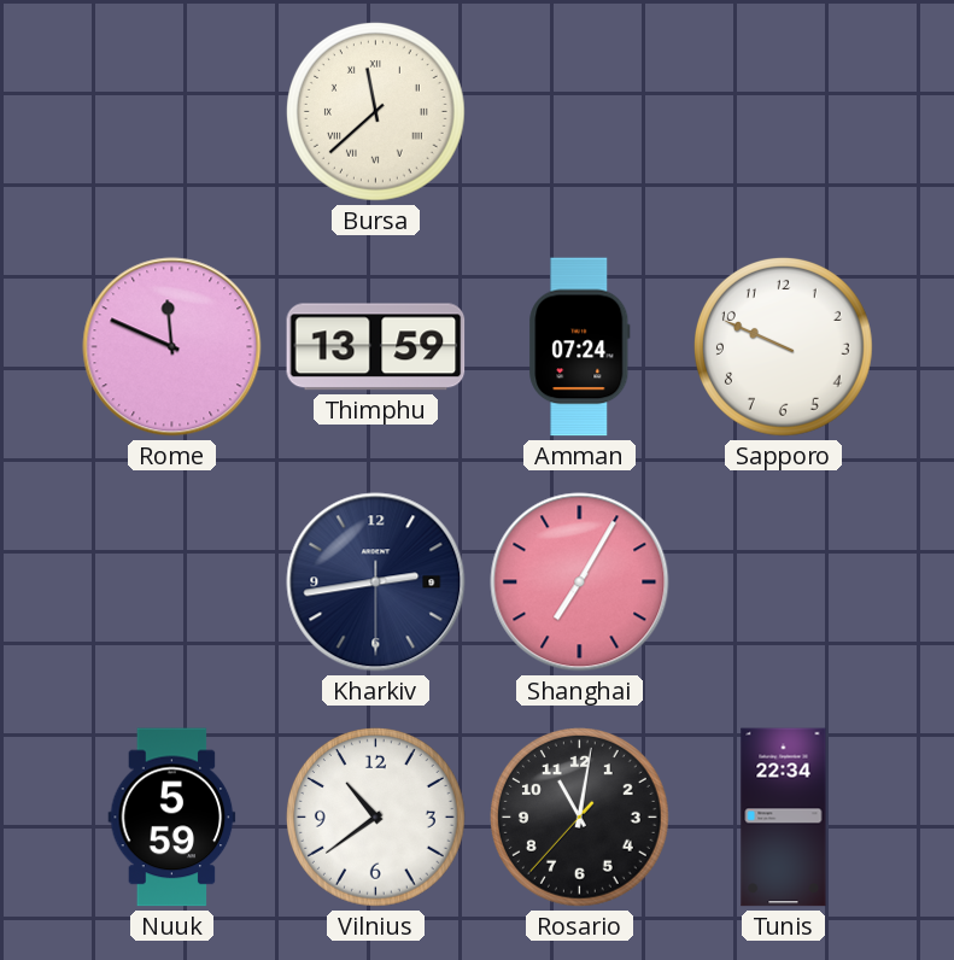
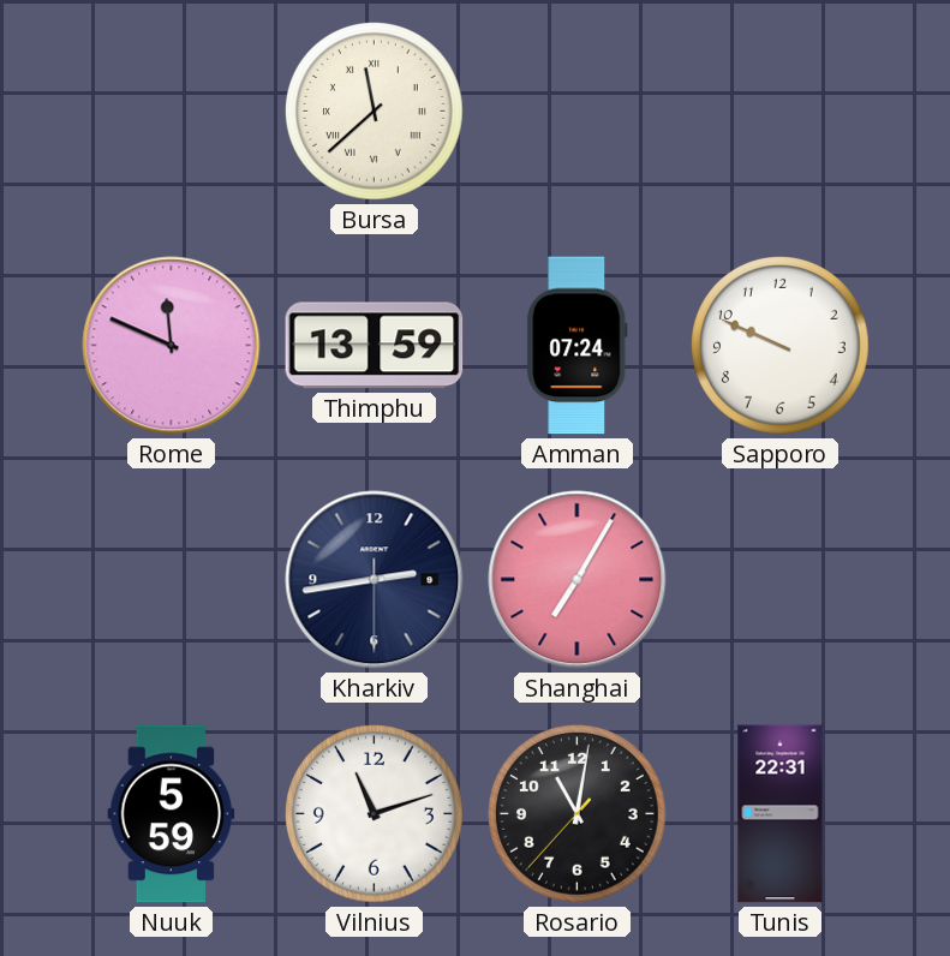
Vilnius: 10:39 -> 11:12
Tunis: 22:34 -> 22:31
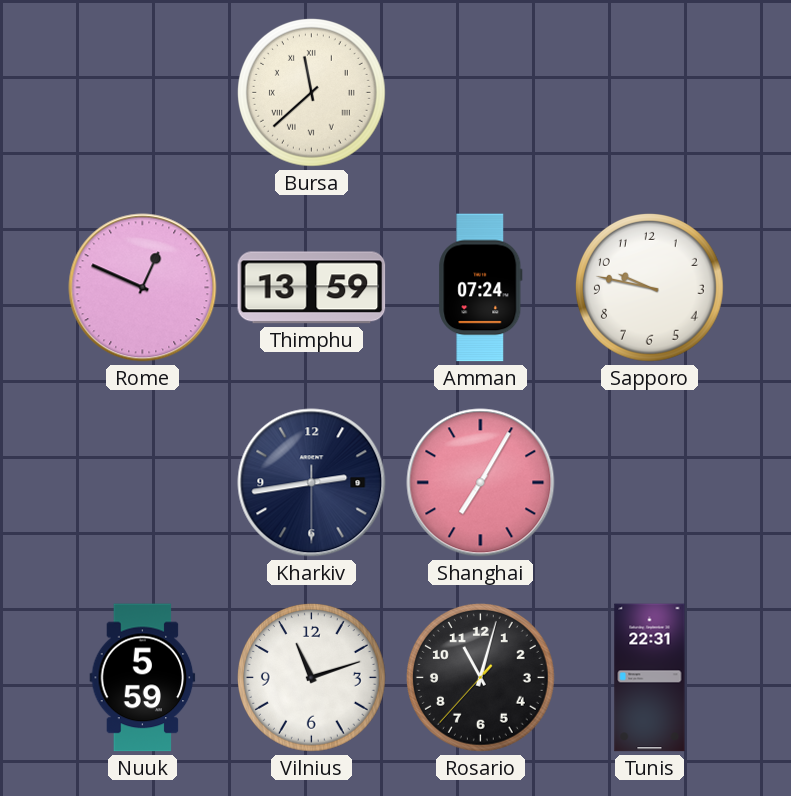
Rome: 11:49 -> 12:49
Sapporo: 9:49 -> 9:47
Rosario: 11:01 -> 11:02
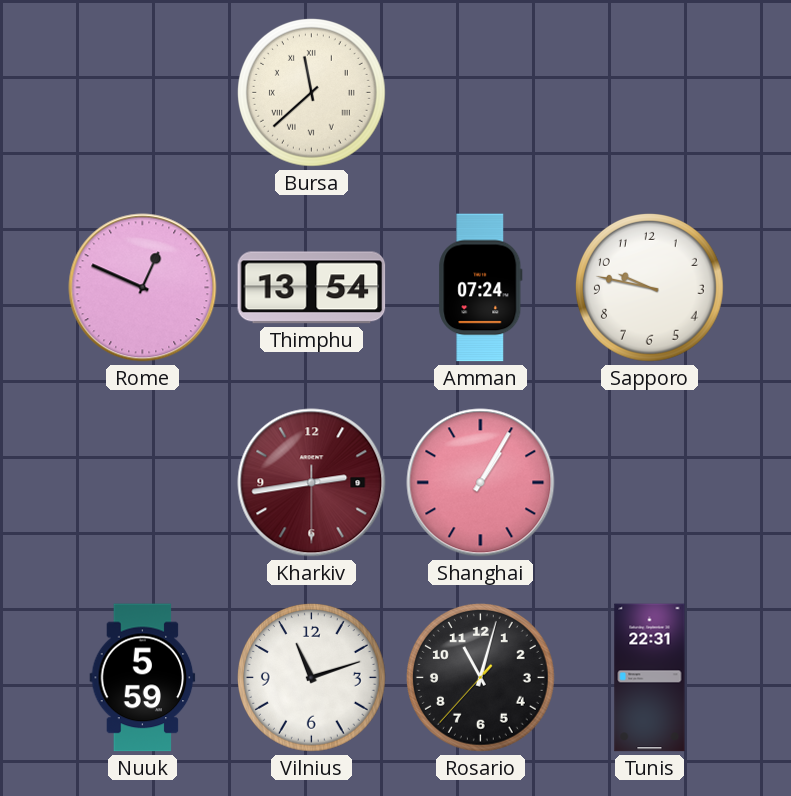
Thimphu: 13:59 -> 13:54
Kharkiv dial: navy -> burgundy
Shanghai: 7:05 -> 1:05
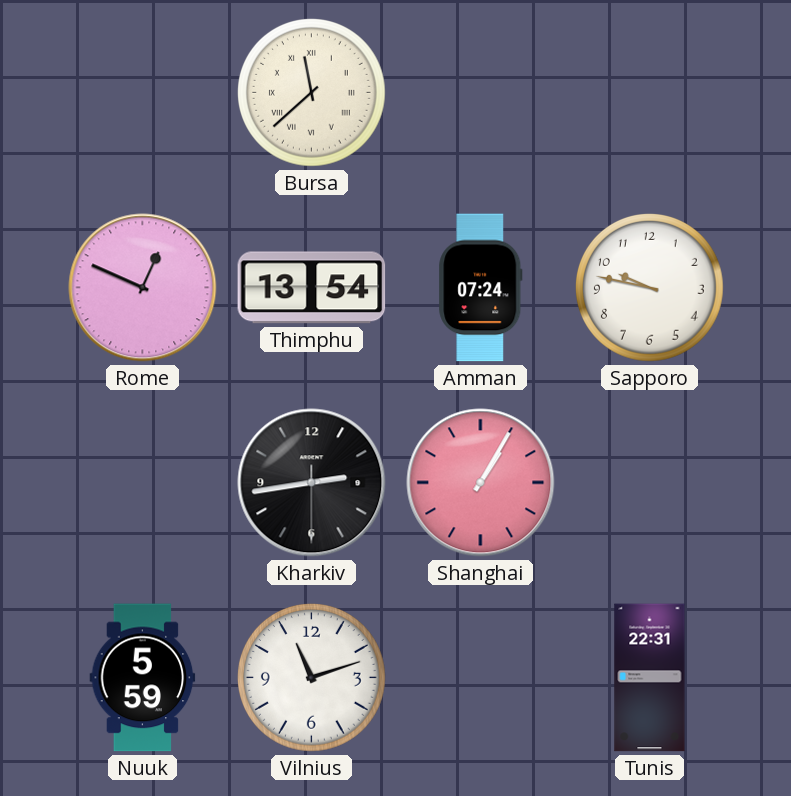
Kharkiv dial: burgundy -> black
Rosario: 11:02 -> none
